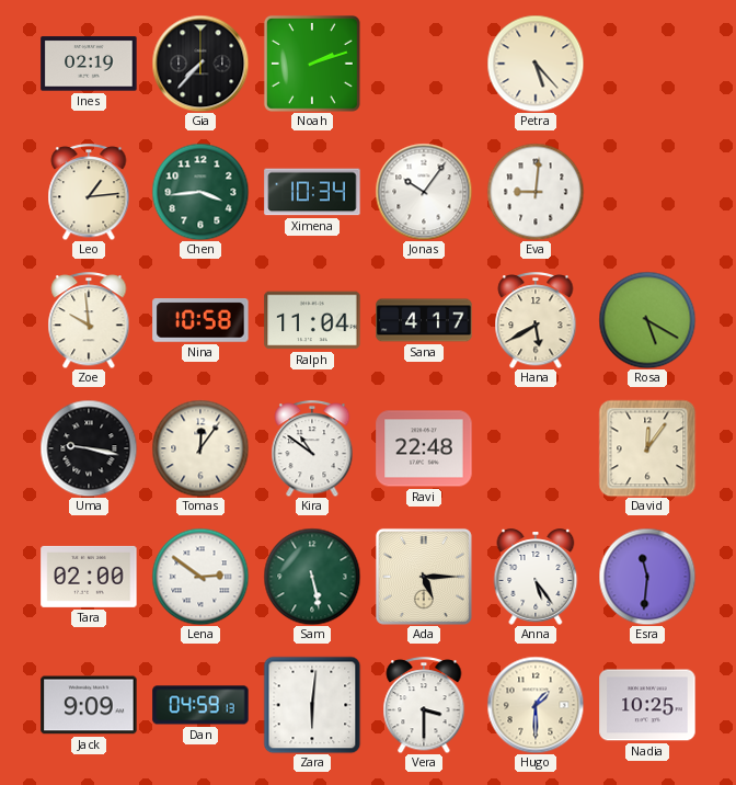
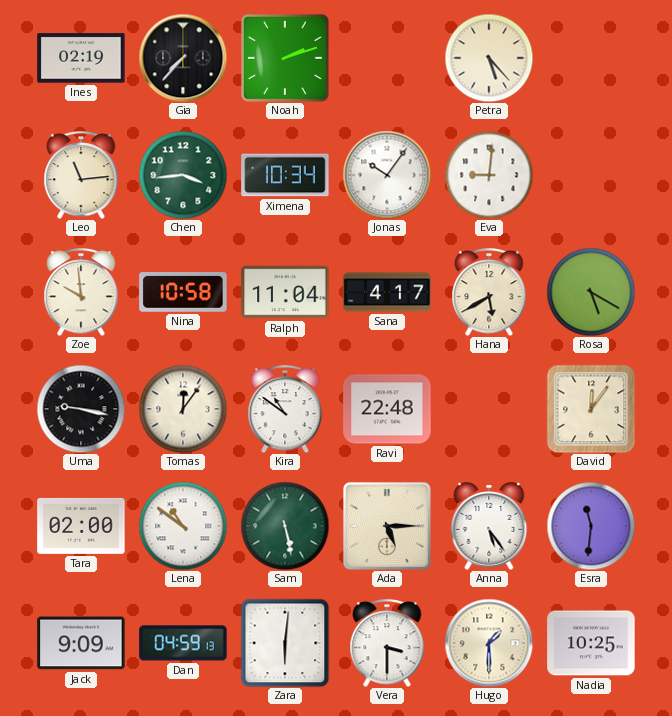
Leo: 1:14 -> 11:14
Lena: 2:51 -> 10:51
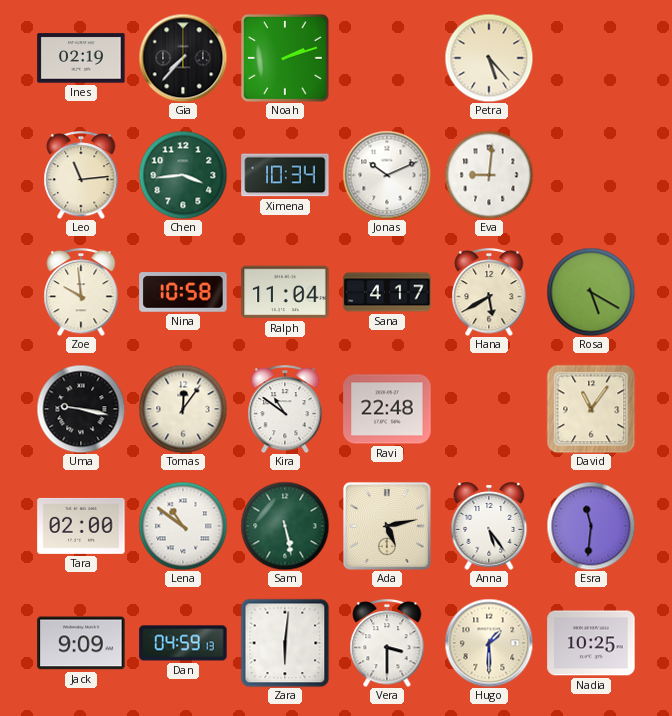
Jonas: 10:06 -> 10:11
David: 12:06 -> 11:06
Ada: 5:15 -> 5:13
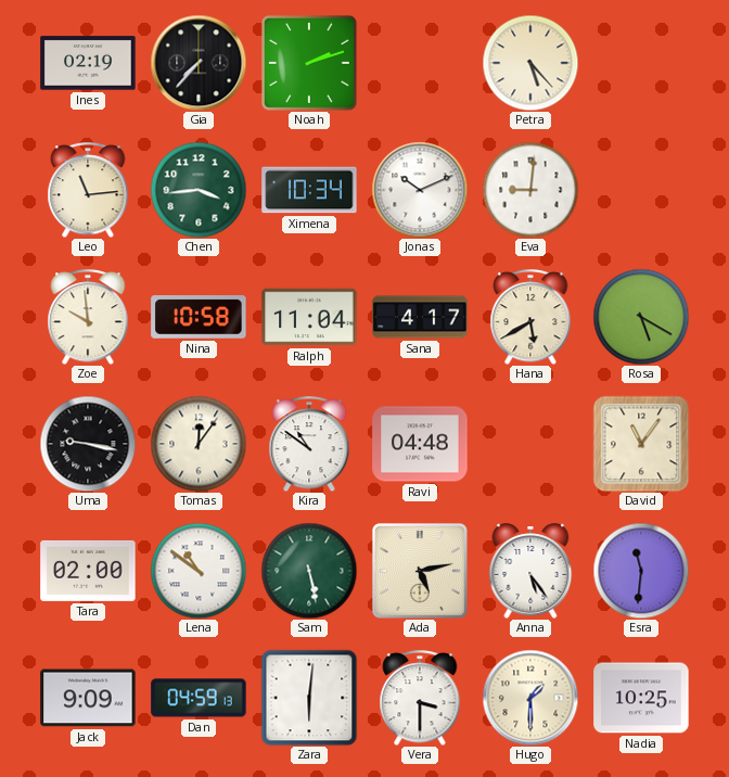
Ravi: 22:48 -> 04:48
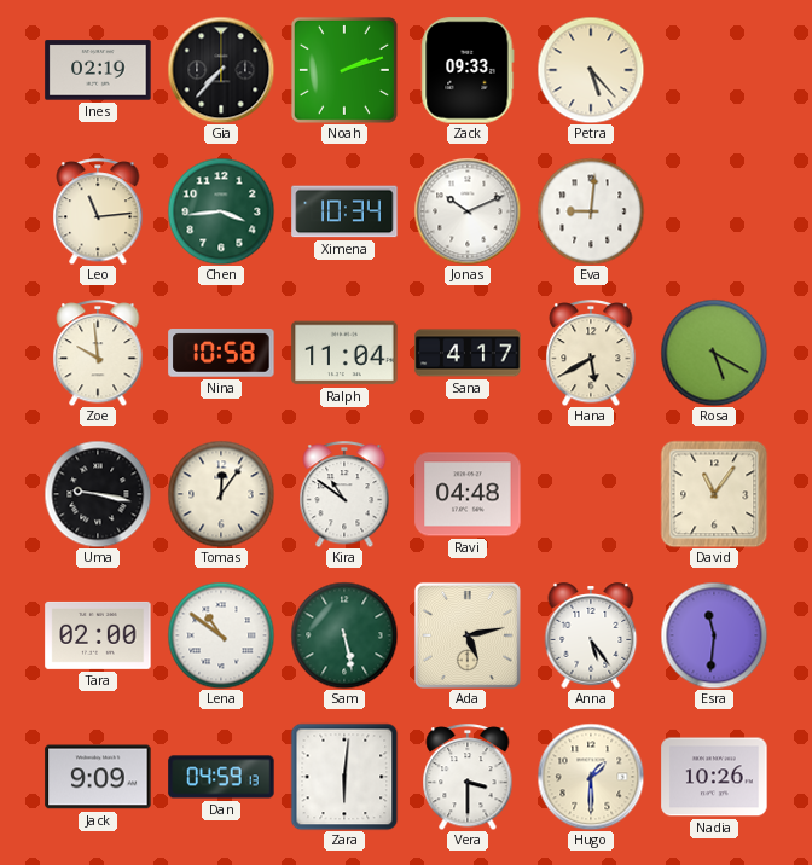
Zack: none -> 09:33
Nadia: 10:25 -> 10:26
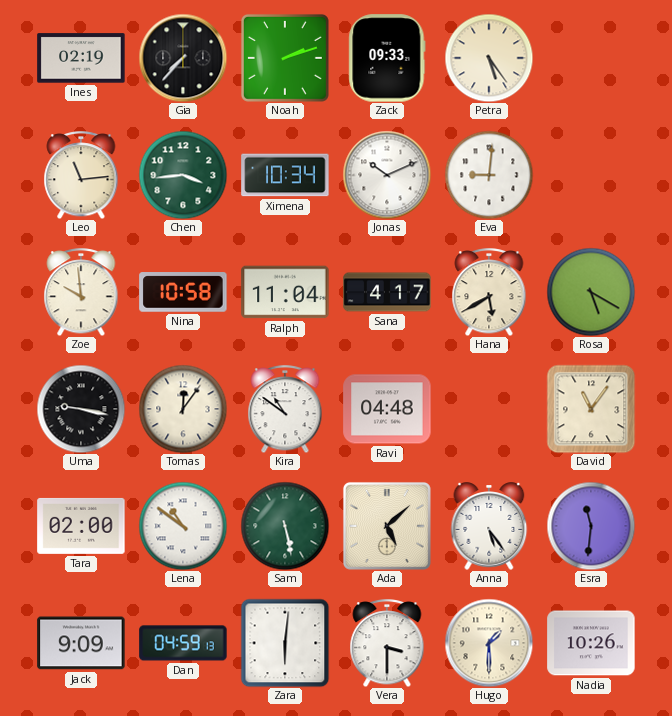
Petra: 5:23 -> 5:24
Ada: 5:13 -> 5:08
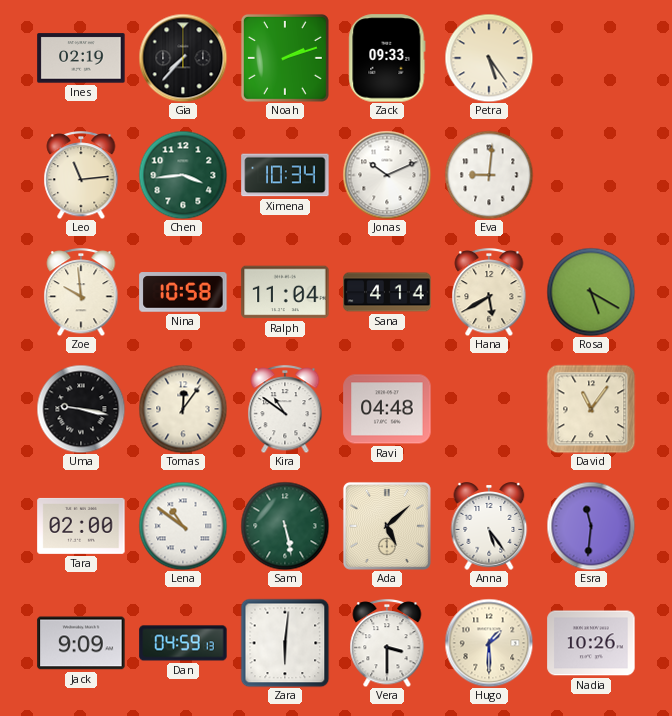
Sana: 4:17 -> 4:14
